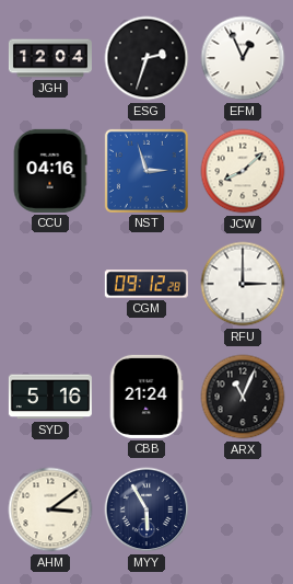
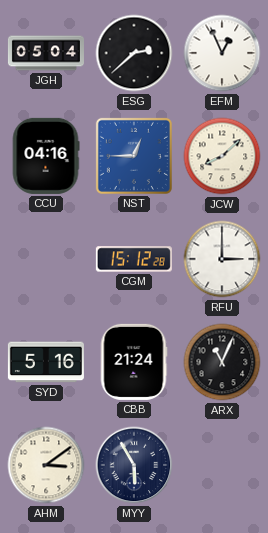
JGH: 12:04 -> 05:04
ESG: 2:33 -> 2:38
NST: 2:57 -> 12:45
CGM: 09:12 -> 15:12
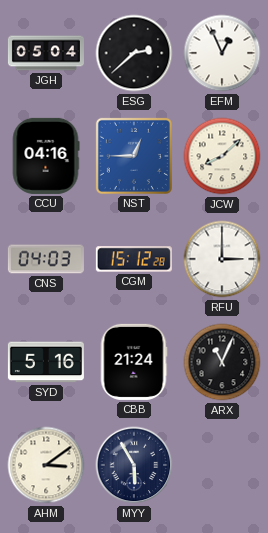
CNS: none -> 04:03
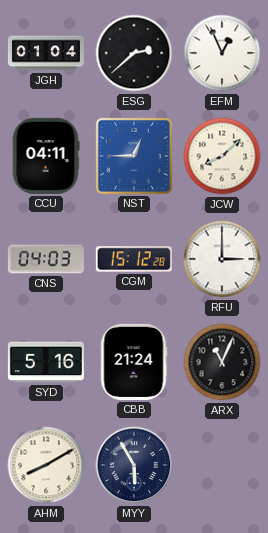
JGH: 05:04 -> 01:04
CCU: 04:16 -> 04:11
AHM: 3:09 -> 8:10
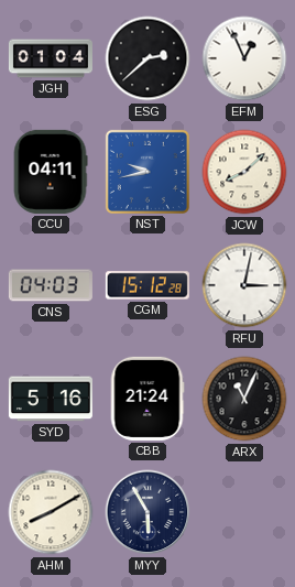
NST: 12:45 -> 9:43
RFU: 3:00 -> 3:02
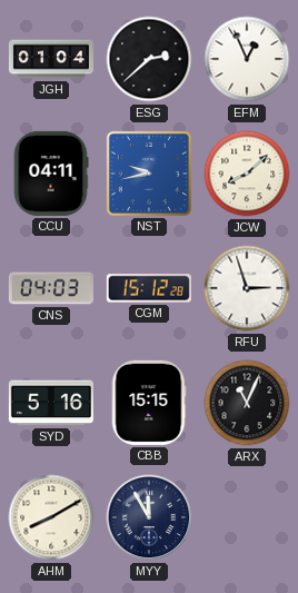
RFU: 3:02 -> 2:57
CBB: 21:24 -> 15:15
MYY: 5:55 -> 11:55
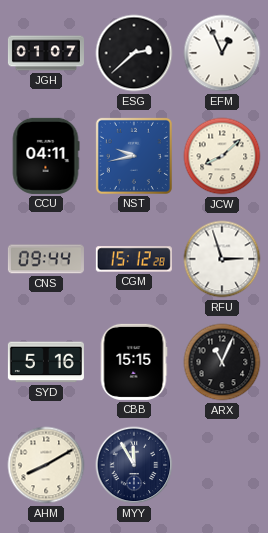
JGH: 01:04 -> 01:07
CNS: 04:03 -> 09:44
